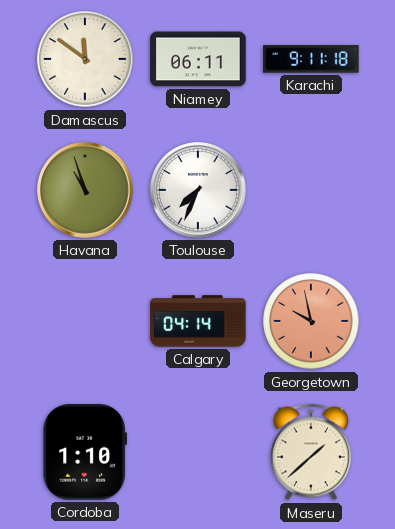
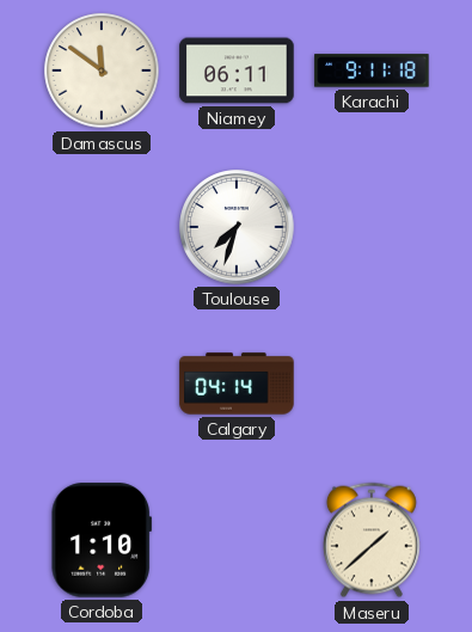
Havana: 10:57 -> none
Toulouse: 7:34 -> 7:33
Georgetown: 9:58 -> none
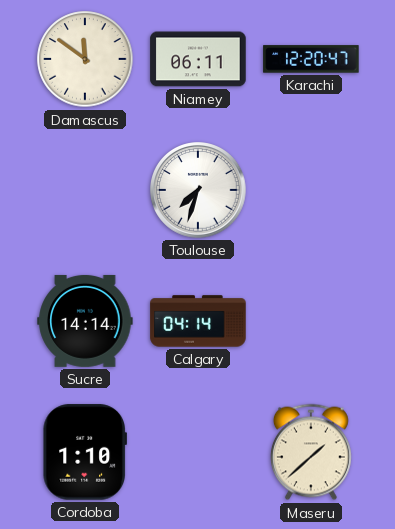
Karachi: 9:11 -> 12:20
Sucre: none -> 14:14
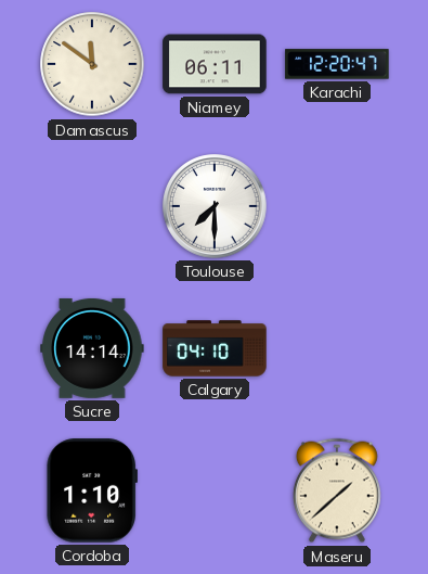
Toulouse: 7:33 -> 7:30
Calgary: 04:14 -> 04:10
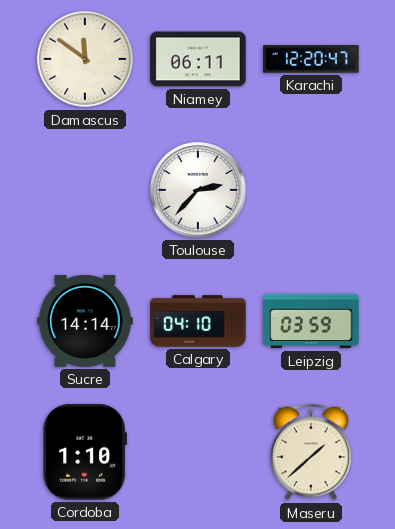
Toulouse: 7:30 -> 2:37
Leipzig: none -> 03:59
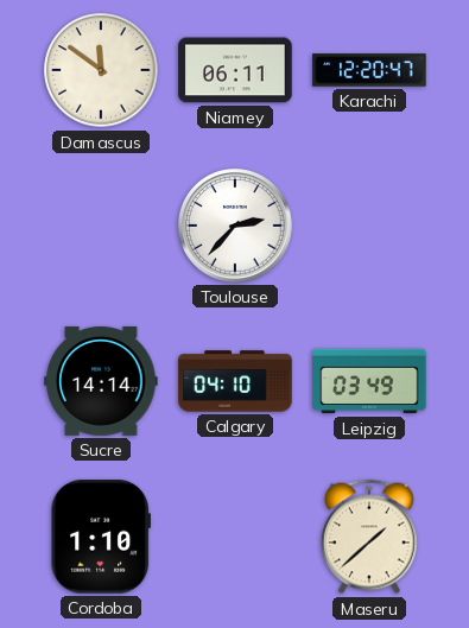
Leipzig: 03:59 -> 03:49
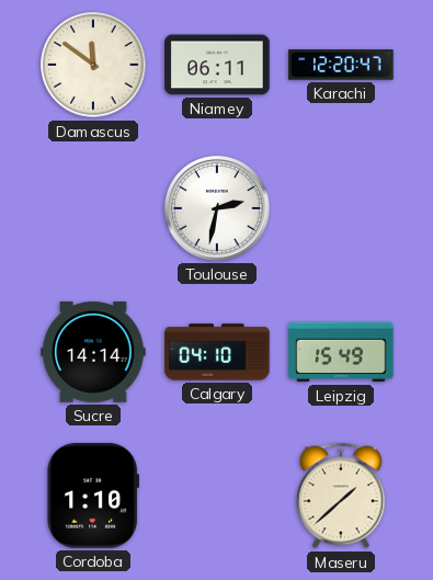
Toulouse: 2:37 -> 2:32
Leipzig: 03:49 -> 15:49
